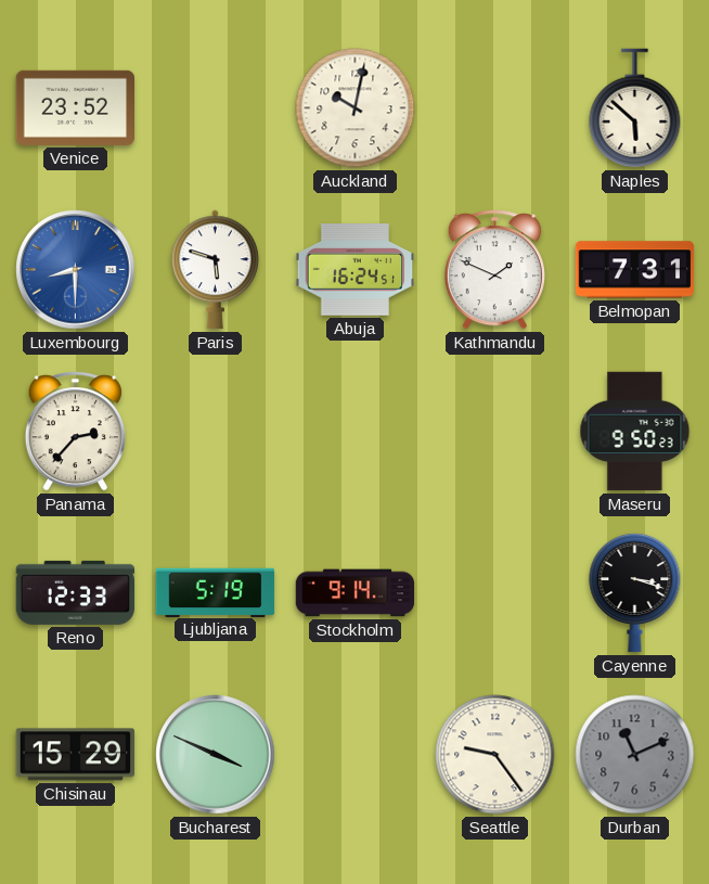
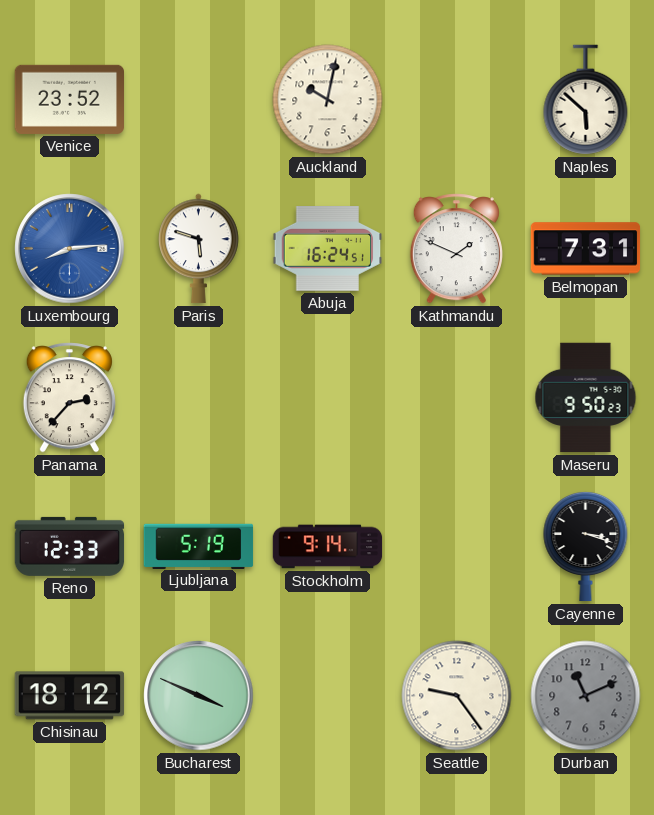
Luxembourg: 8:30 -> 8:14
Chisinau: 15:29 -> 18:12
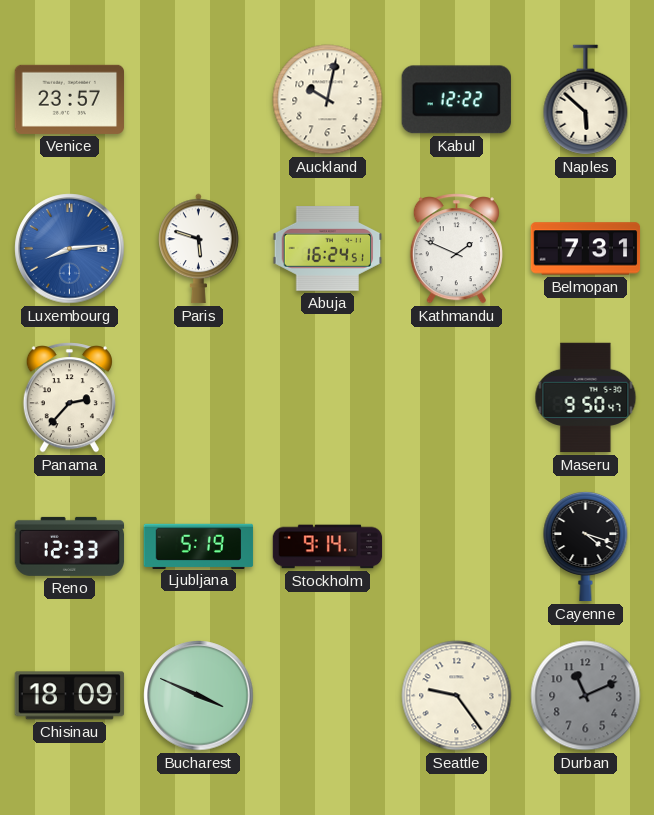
Venice: 23:52 -> 23:57
Kabul: none -> 12:22
Maseru: 9:50:23 -> 9:50:47
Cayenne: 3:18 -> 4:18
Chisinau: 18:12 -> 18:09
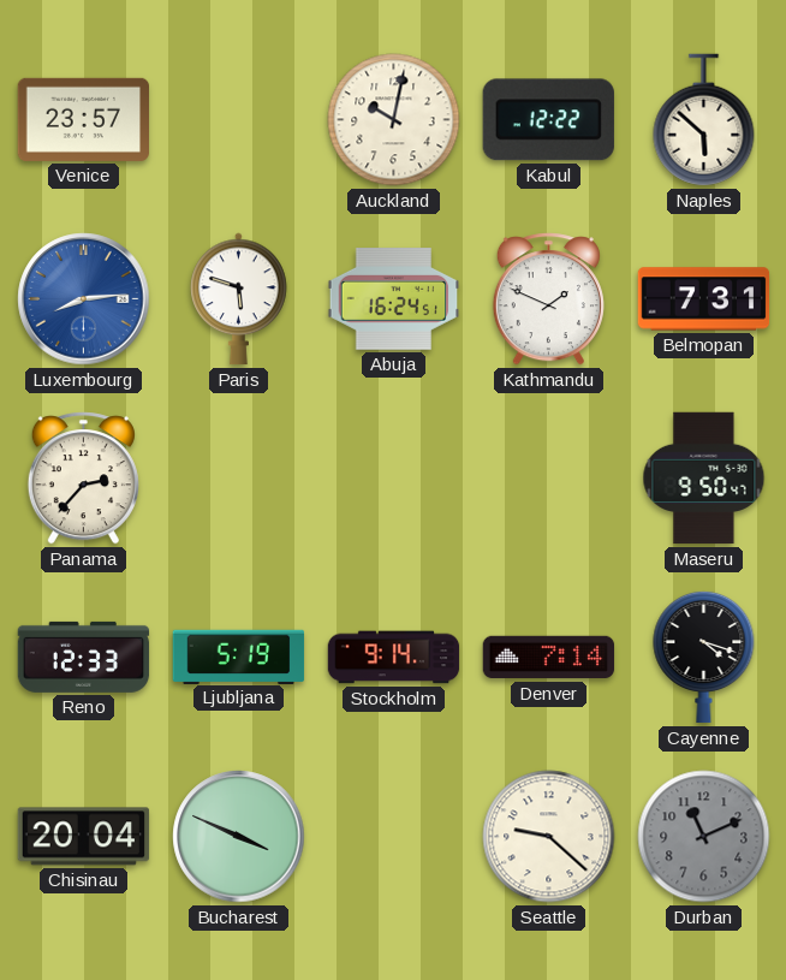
Denver: none -> 7:14
Chisinau: 18:09 -> 20:04
Seattle: 9:24 -> 9:22
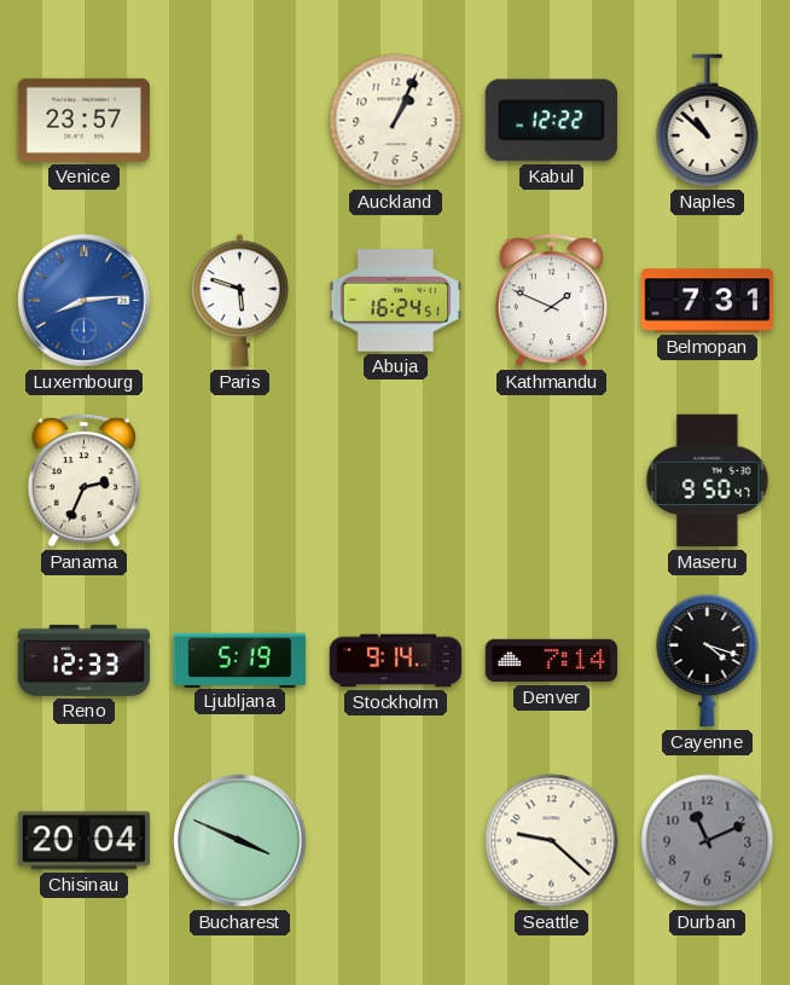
Auckland: 10:02 -> 1:04
Naples: 5:52 -> 10:52
Panama: 2:37 -> 2:34
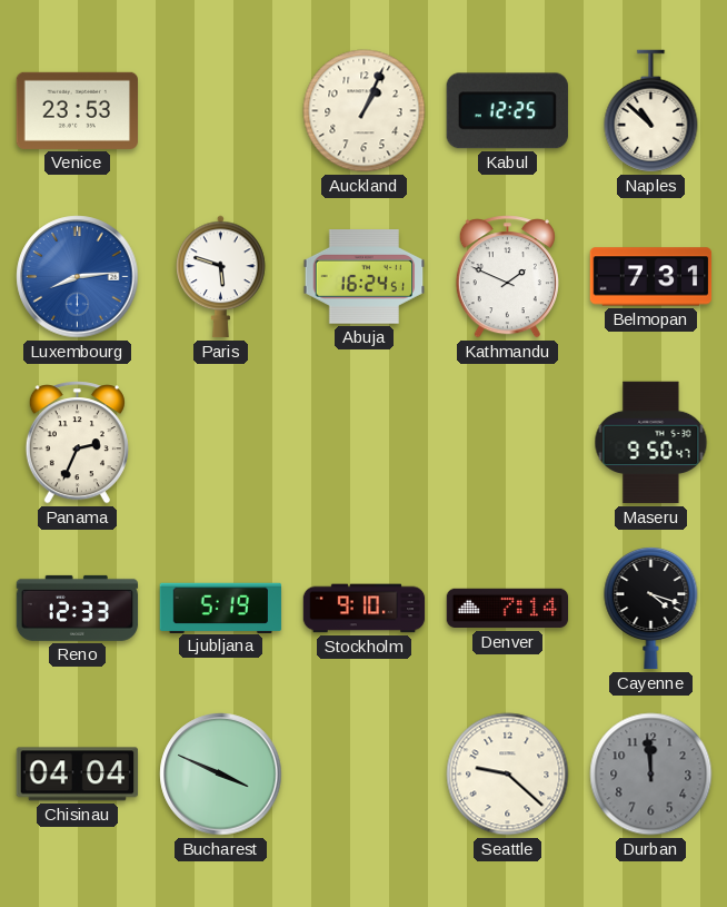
Venice: 23:57 -> 23:53
Kabul: 12:22 -> 12:25
Stockholm: 9:14 -> 9:10
Chisinau: 20:04 -> 04:04
Durban: 11:11 -> 11:59
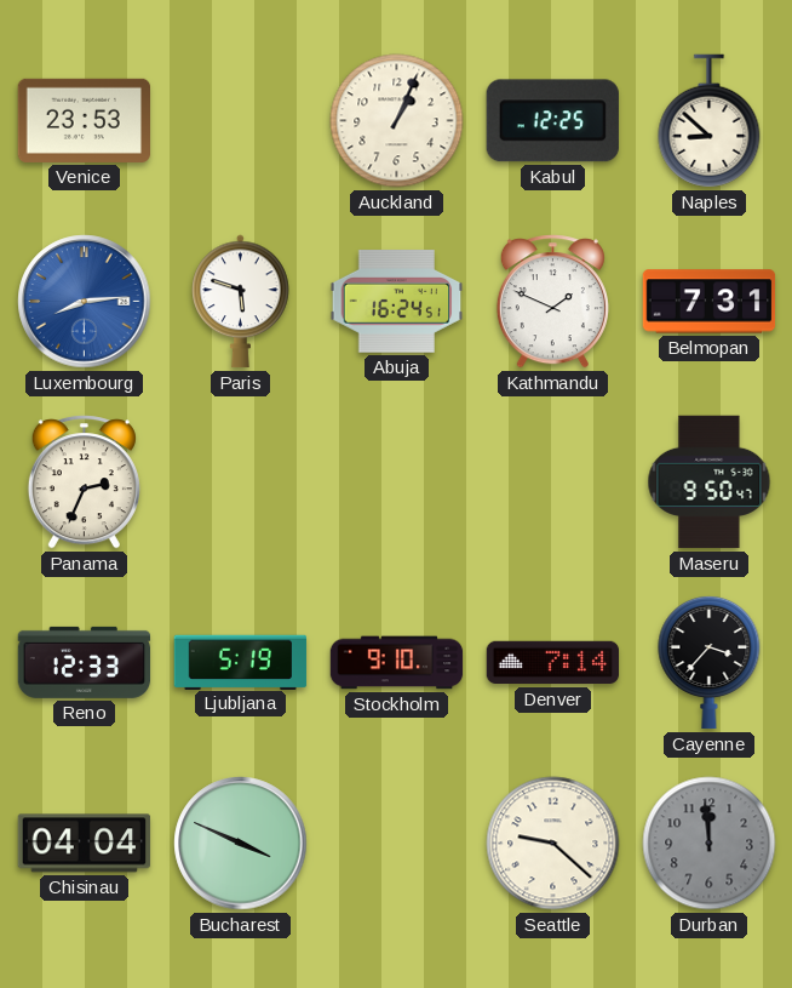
Naples: 10:52 -> 8:52
Cayenne: 4:18 -> 3:37
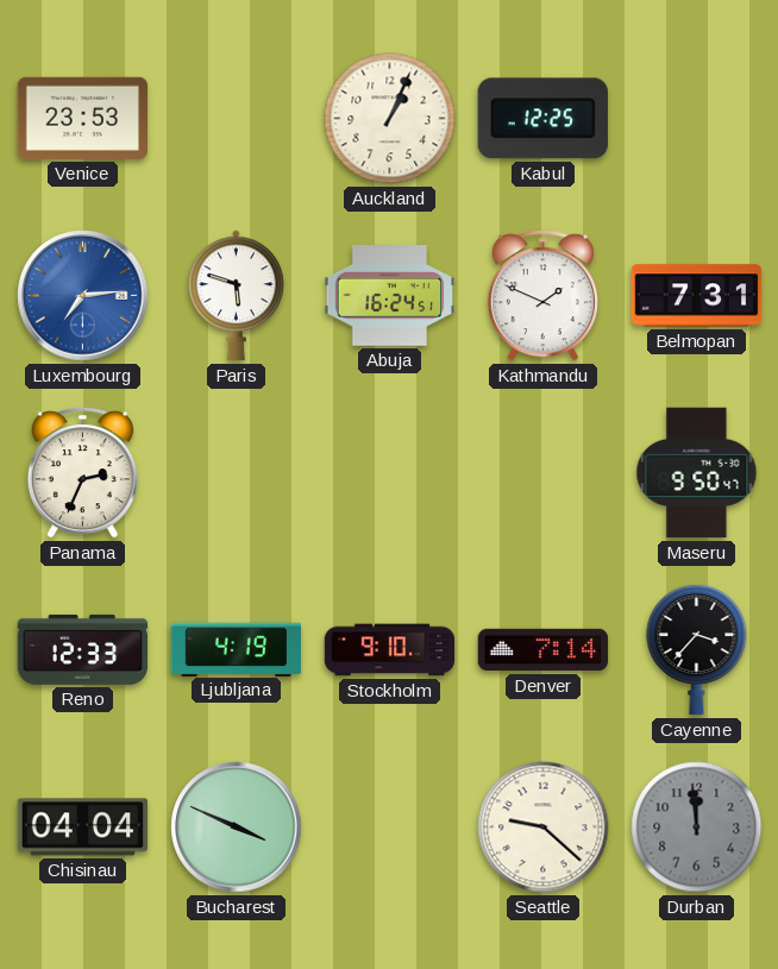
Naples: 8:52 -> none
Luxembourg: 8:14 -> 7:14
Ljubljana: 5:19 -> 4:19
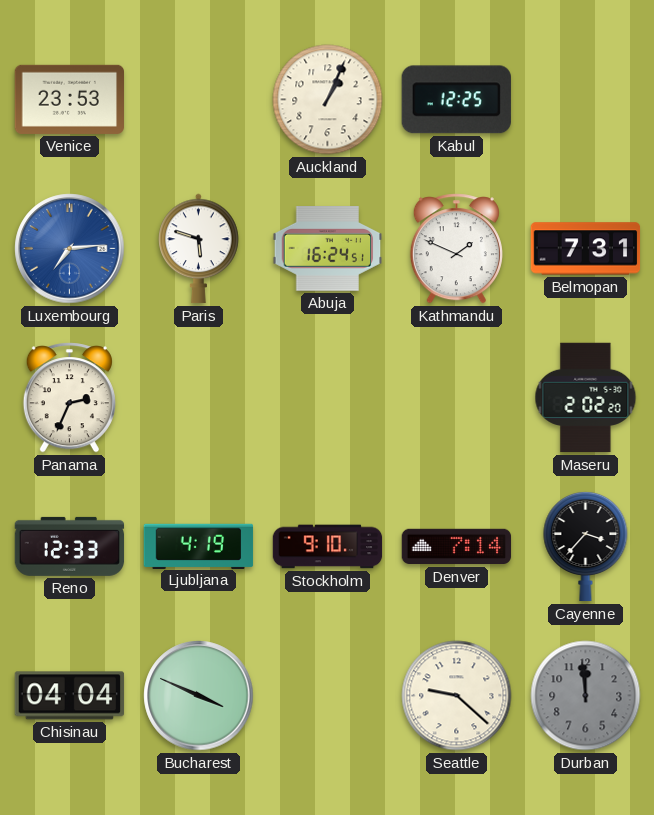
Maseru: 9:50 -> 2:02
